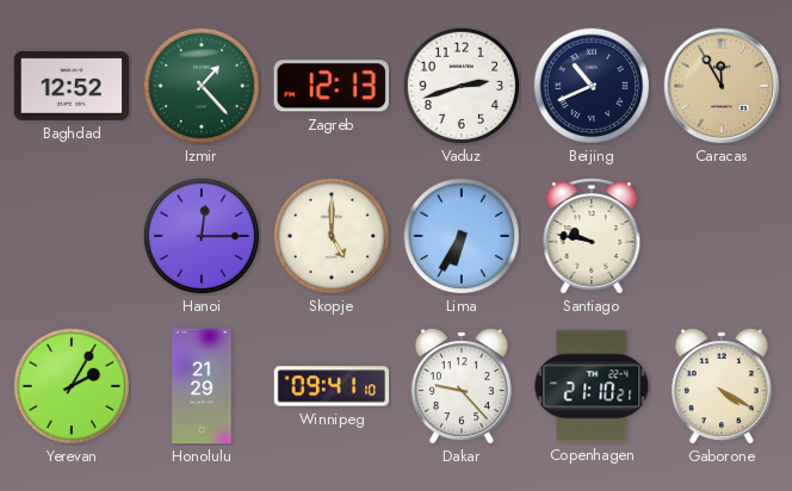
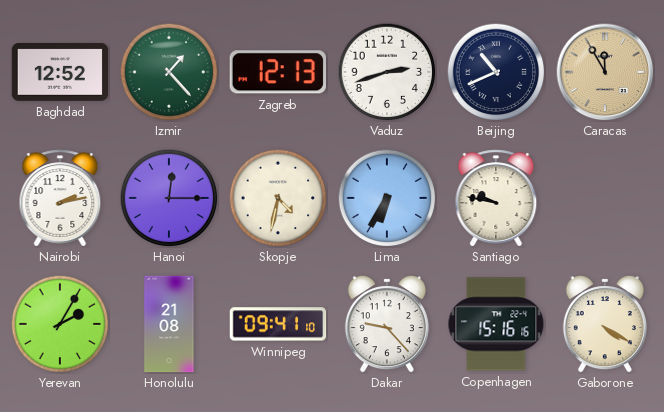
Nairobi: none -> 2:13
Skopje: 5:00 -> 4:32
Honolulu: 21:29 -> 21:08
Copenhagen: 21:10 -> 15:16
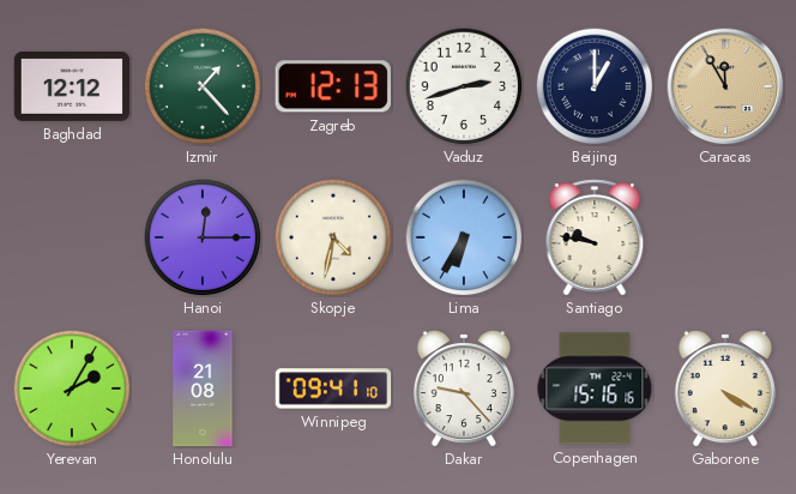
Baghdad: 12:52 -> 12:12
Beijing: 10:41 -> 1:00
Nairobi: 2:13 -> none
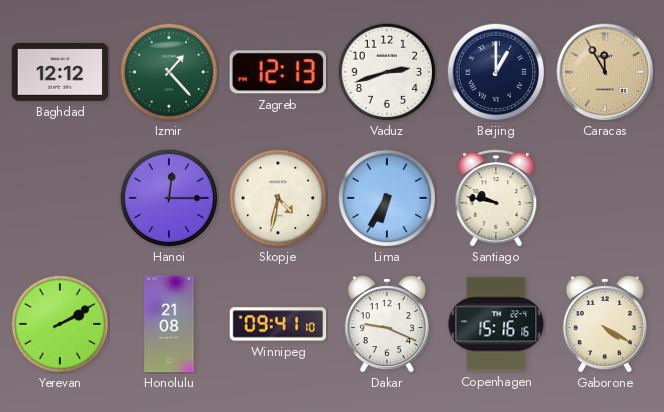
Yerevan: 2:05 -> 2:10
Dakar: 9:23 -> 9:19
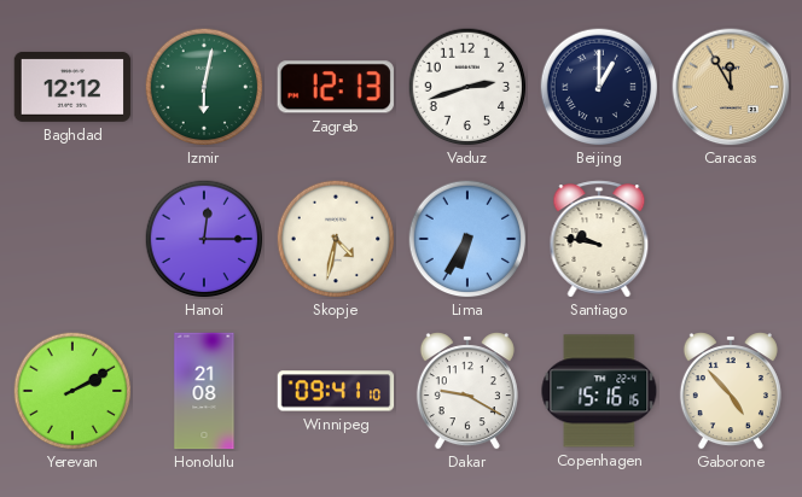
Izmir: 1:23 -> 6:02
Dakar: 9:19 -> 9:20
Gaborone: 4:20 -> 4:53
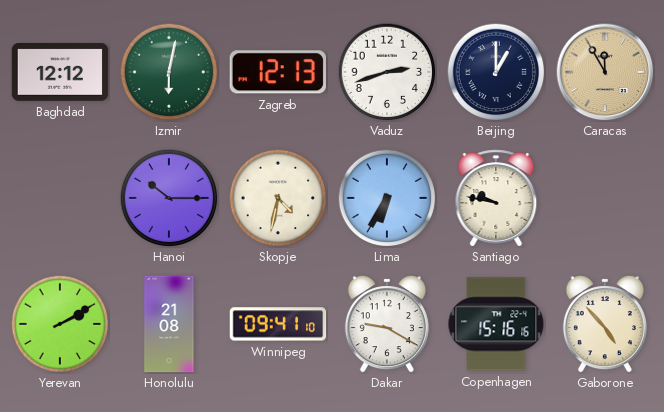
Hanoi: 12:15 -> 10:15
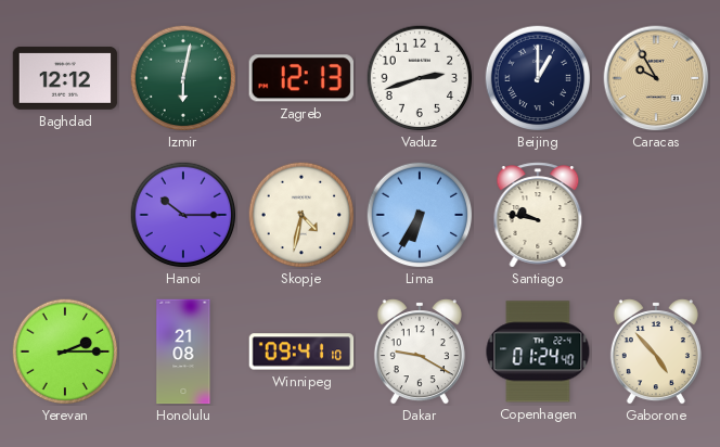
Caracas: 11:55 -> 9:55
Yerevan: 2:10 -> 2:15
Copenhagen: 15:16 -> 01:24
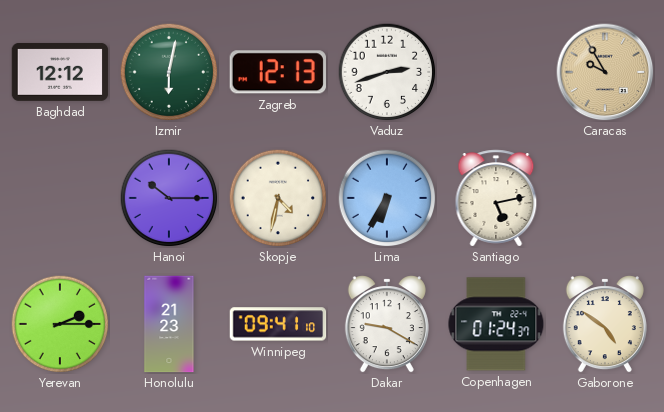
Beijing: 1:00 -> none
Santiago: 9:47 -> 5:13
Honolulu: 21:08 -> 21:23
Copenhagen: 01:24:40 -> 01:24:37
Gaborone: 4:53 -> 4:51
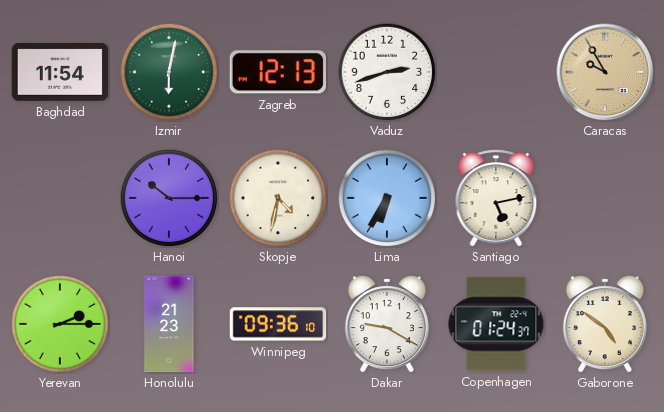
Baghdad: 12:12 -> 11:54
Winnipeg: 09:41 -> 09:36
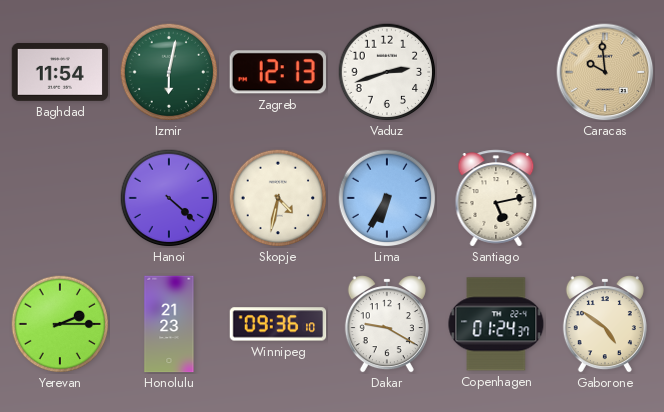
Caracas: 9:55 -> 9:59
Hanoi: 10:15 -> 4:22
